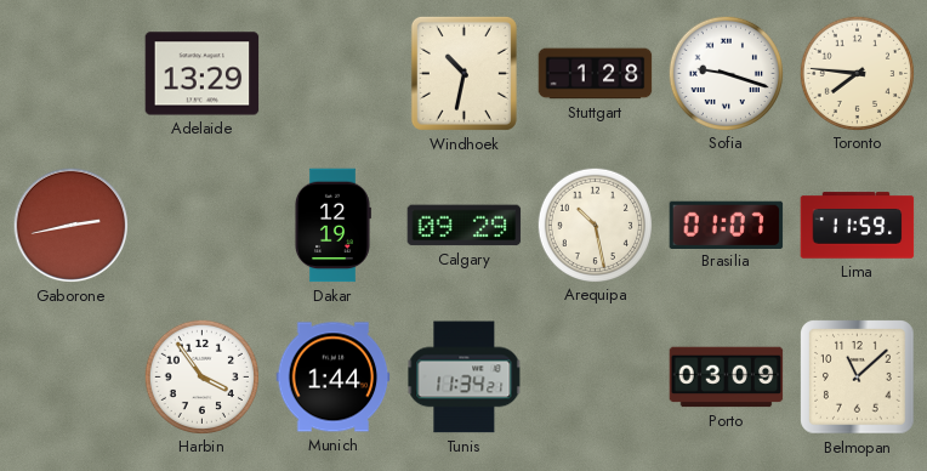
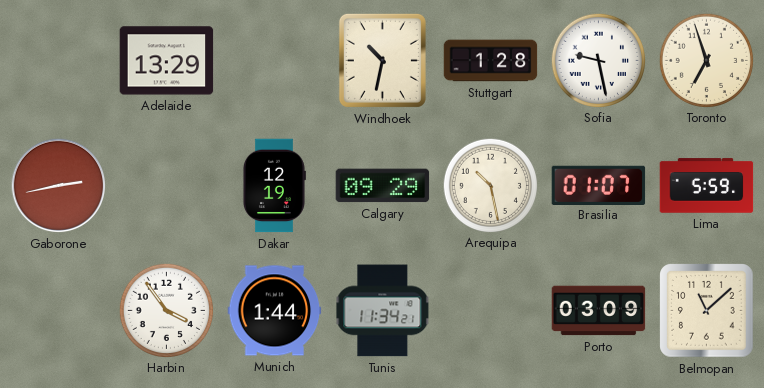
Sofia: 9:18 -> 9:28
Toronto: 7:46 -> 6:57
Lima: 11:59 -> 5:59
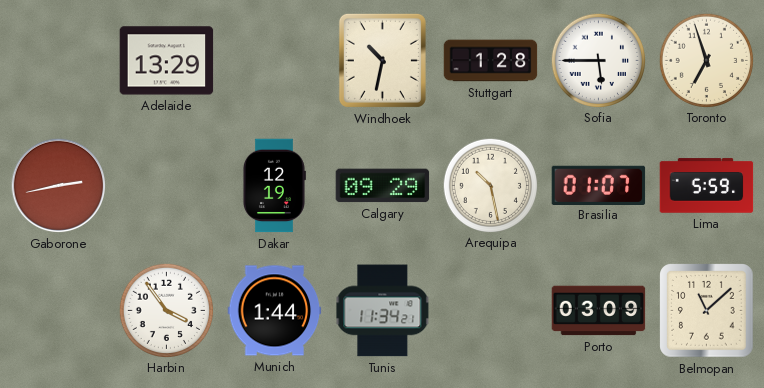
Sofia: 9:28 -> 5:45
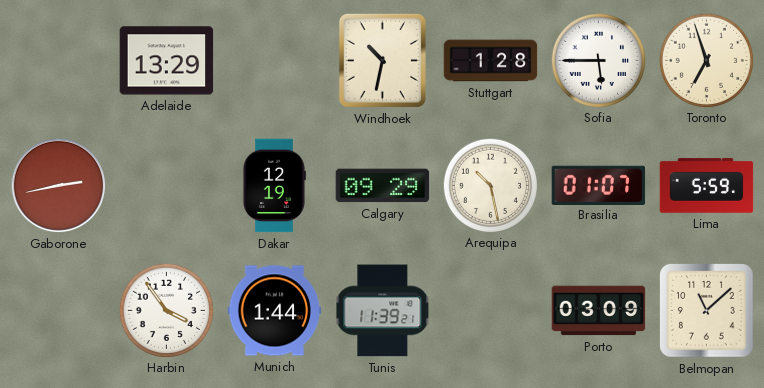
Tunis: 11:34 -> 11:39
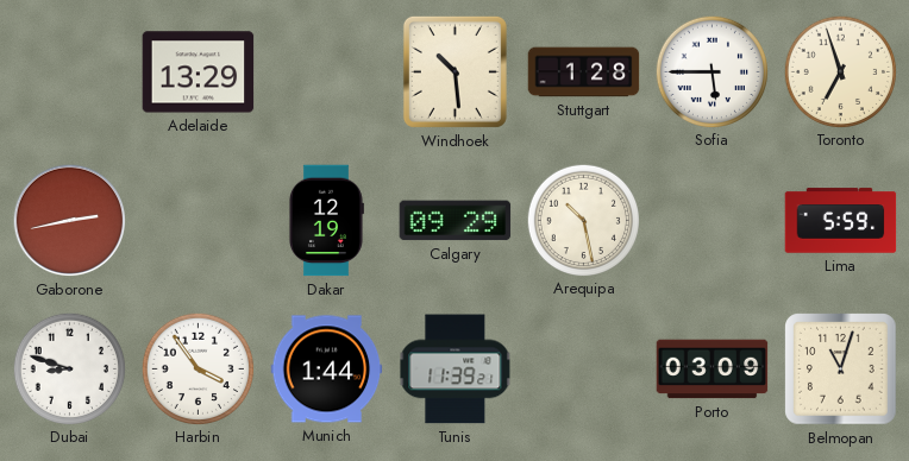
Windhoek: 10:32 -> 10:29
Brasilia: 01:07 -> none
Dubai: none -> 8:48
Belmopan: 11:08 -> 11:03
